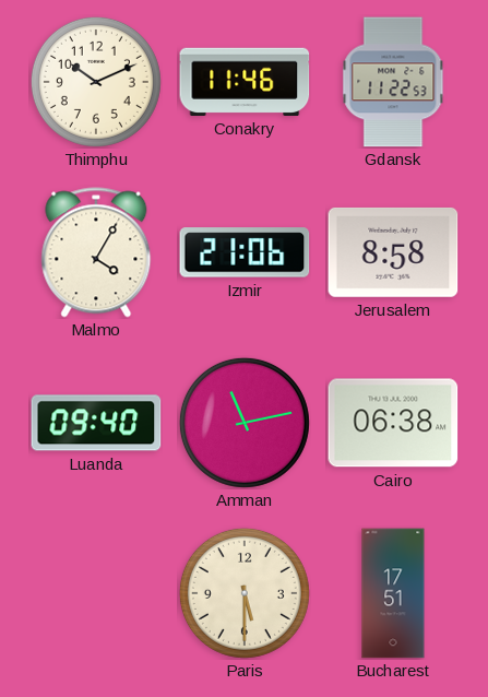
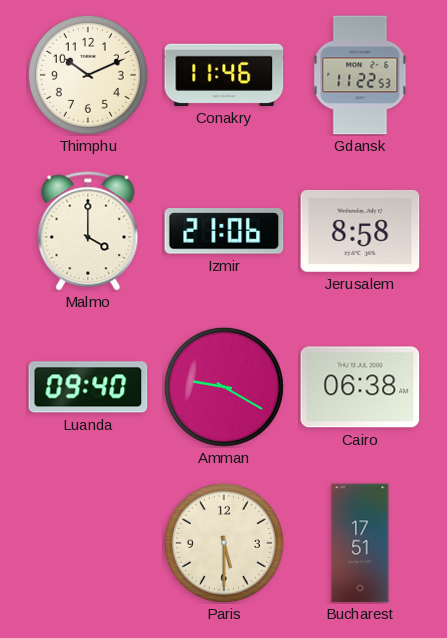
Malmo: 4:05 -> 4:00
Amman: 11:13 -> 9:20
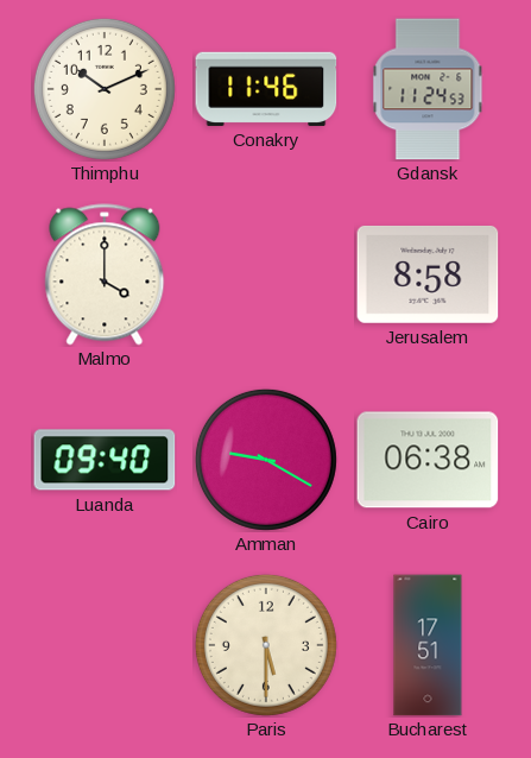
Gdansk: 11:22 -> 11:24
Izmir: 21:06 -> none
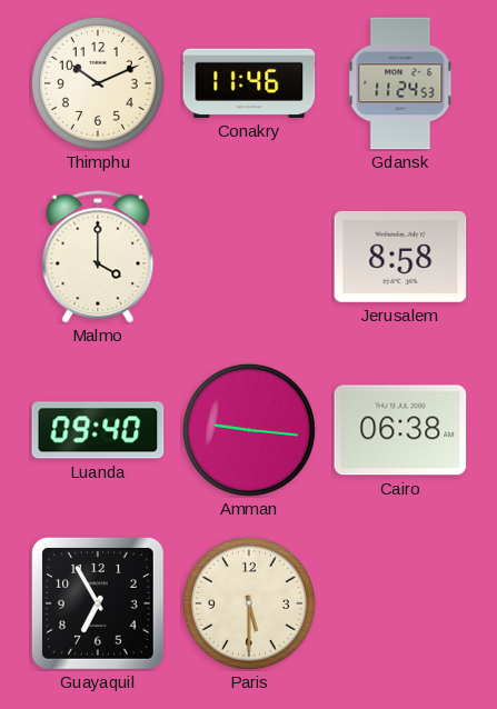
Amman: 9:20 -> 9:16
Guayaquil: none -> 6:55
Bucharest: 17:51 -> none
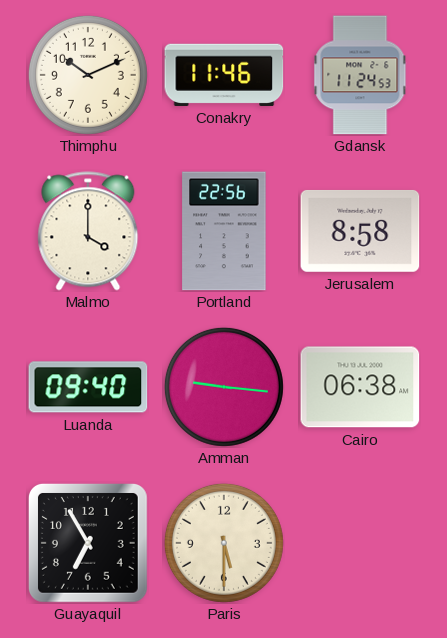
Portland: none -> 22:56
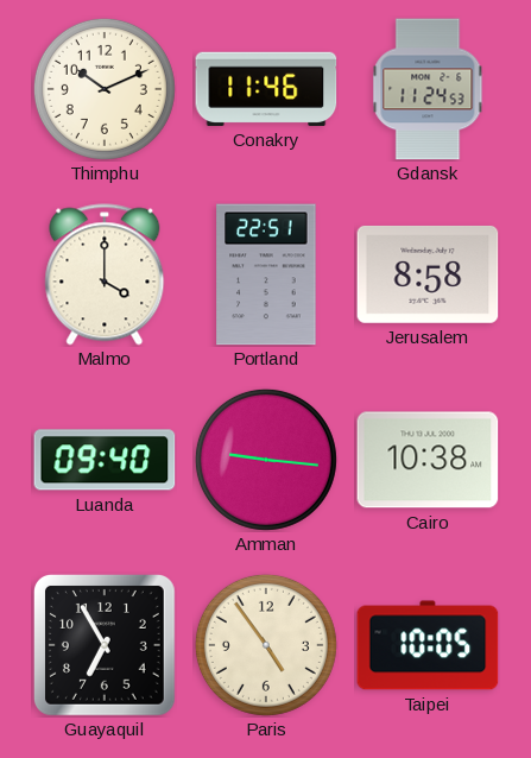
Portland: 22:56 -> 22:51
Cairo: 06:38 -> 10:38
Paris: 5:30 -> 4:54
Taipei: none -> 10:05
